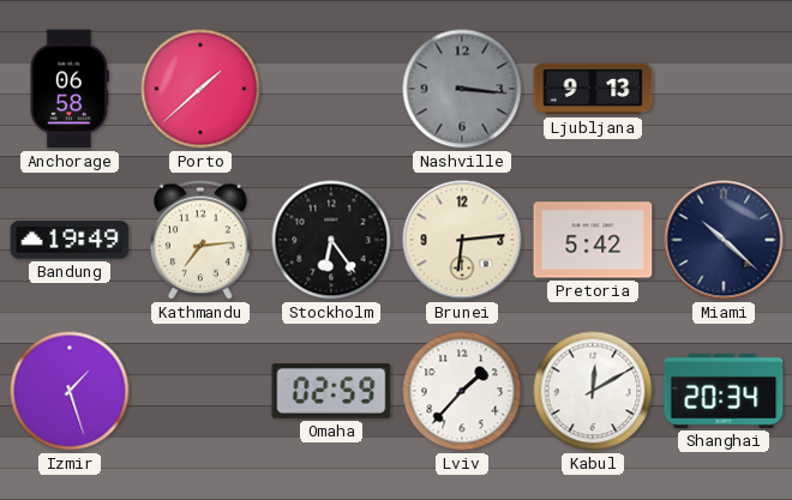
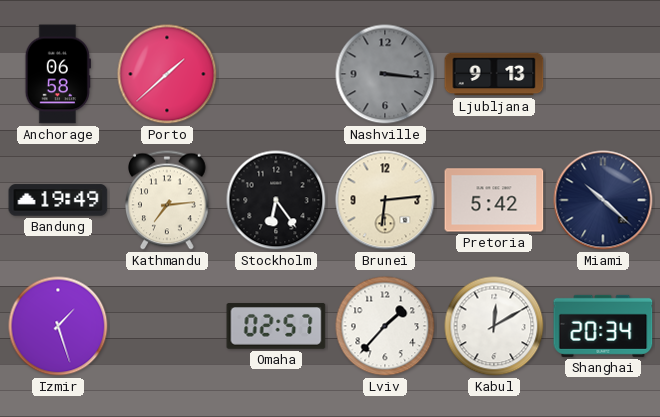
Omaha: 02:59 -> 02:57
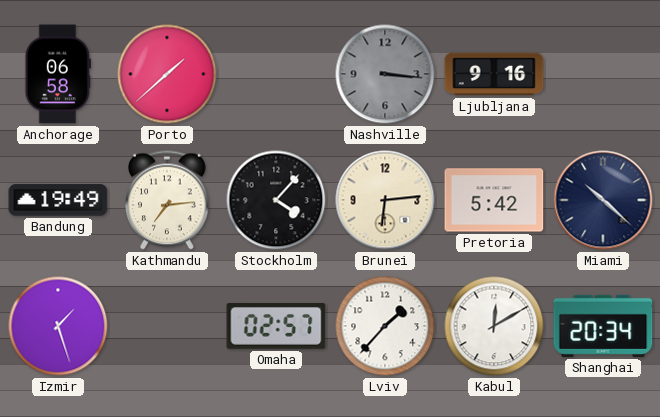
Ljubljana: 9:13 -> 9:16
Stockholm: 6:24 -> 4:07
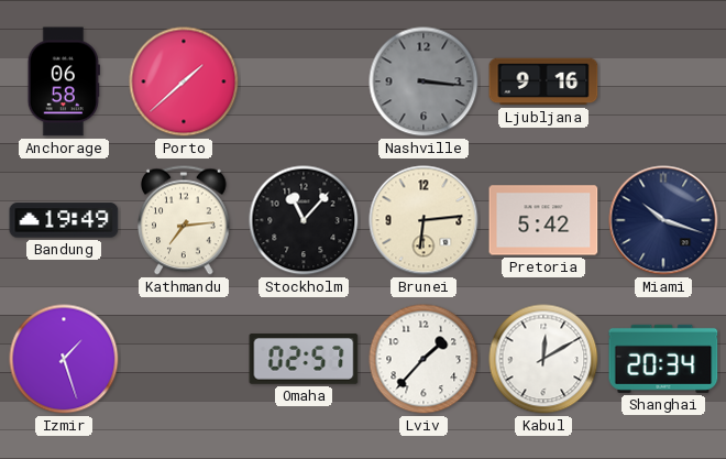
Stockholm: 4:07 -> 11:07
Miami: 10:22 -> 10:18
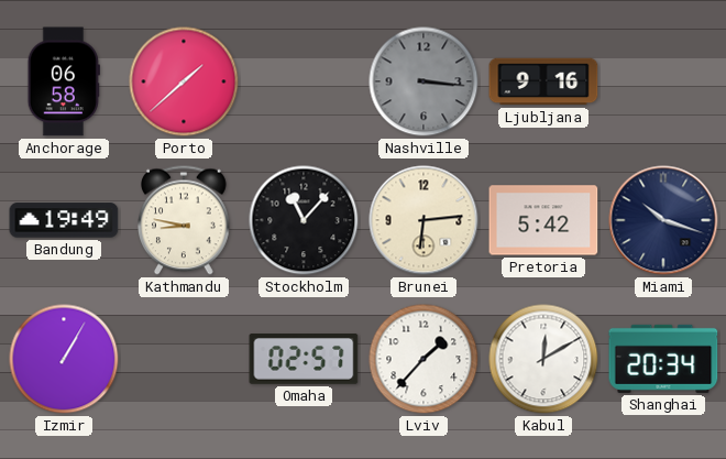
Kathmandu: 7:14 -> 8:47
Izmir: 1:27 -> 1:05
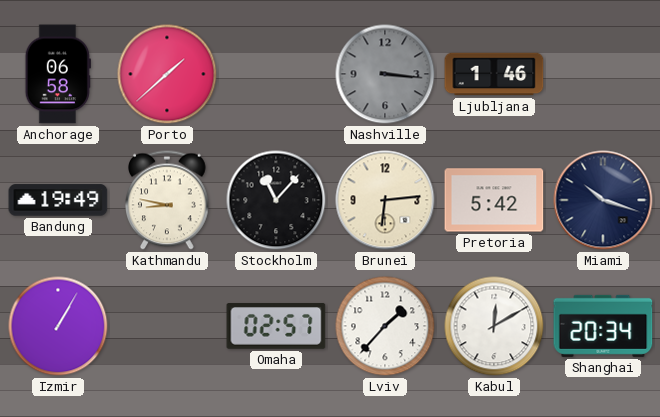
Ljubljana: 9:16 -> 1:46
